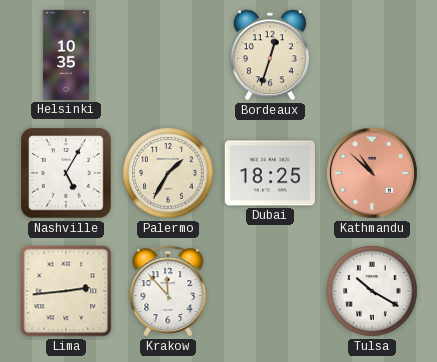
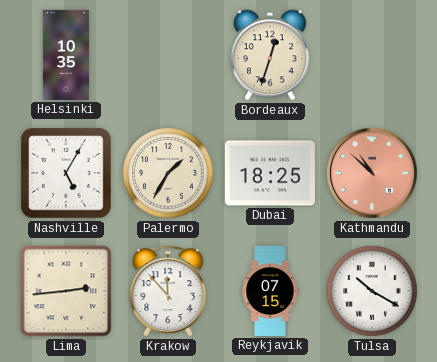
Reykjavik: none -> 07:15
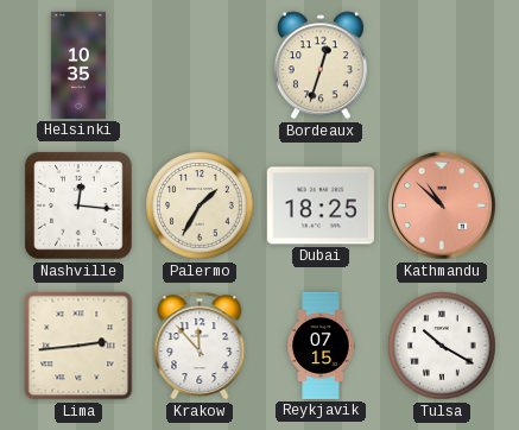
Nashville: 5:05 -> 12:16
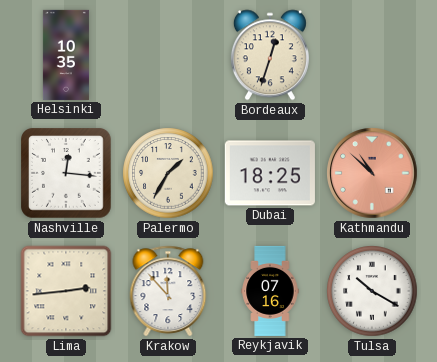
Reykjavik: 07:15 -> 07:16
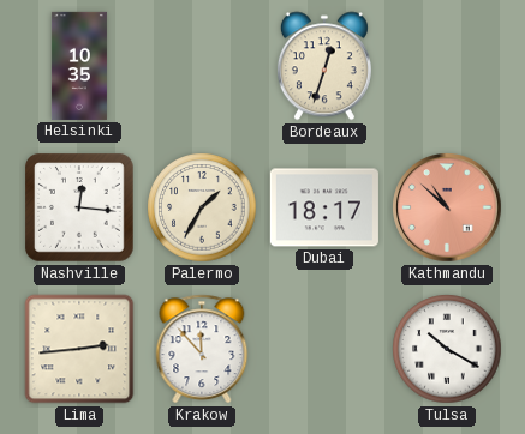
Dubai: 18:25 -> 18:17
Reykjavik: 07:16 -> none
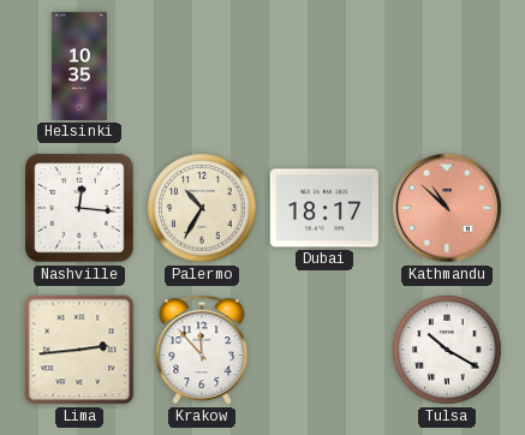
Bordeaux: 12:33 -> none
Palermo: 1:35 -> 10:35
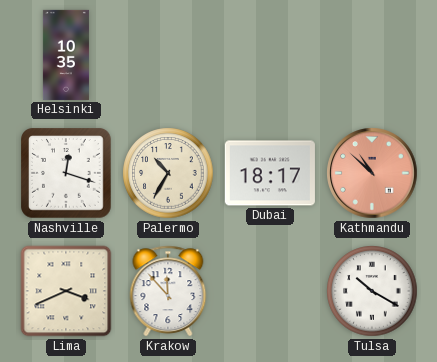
Nashville: 12:16 -> 12:18
Lima: 2:44 -> 3:41
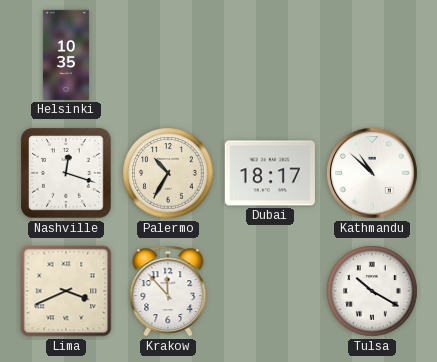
Kathmandu dial: salmon -> white
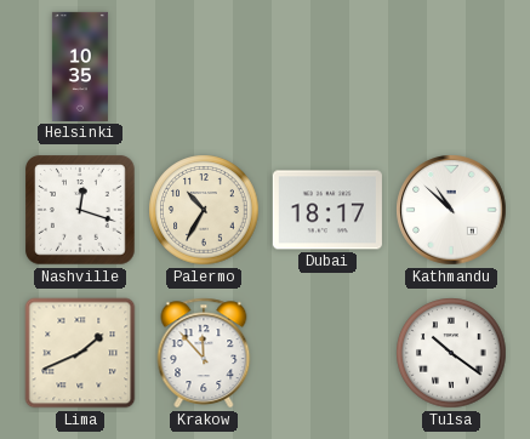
Lima: 3:41 -> 1:41
Tulsa: 10:20 -> 10:21
